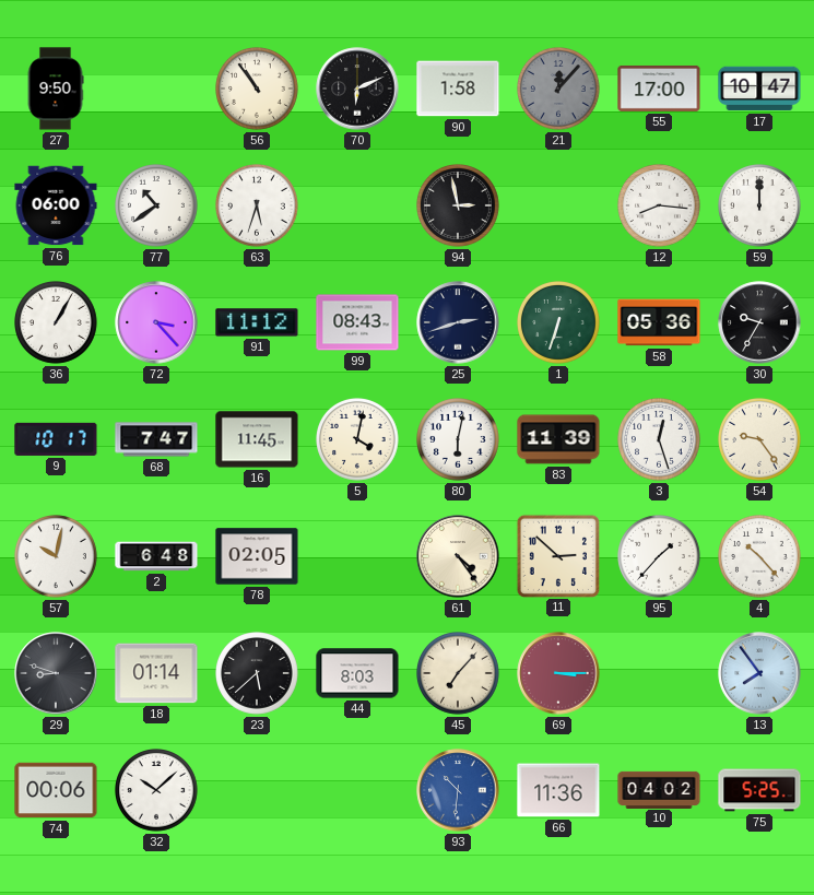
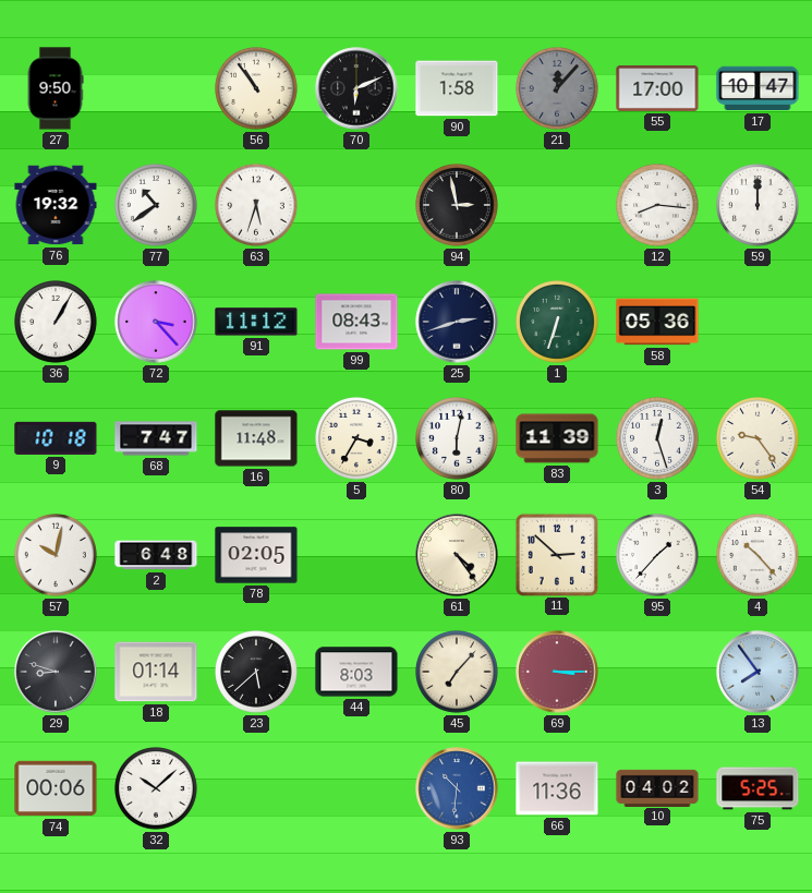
76: 06:00 -> 19:32
30: 9:35 -> none
9: 10:17 -> 10:18
16: 11:45 -> 11:48
5: 4:02 -> 3:35
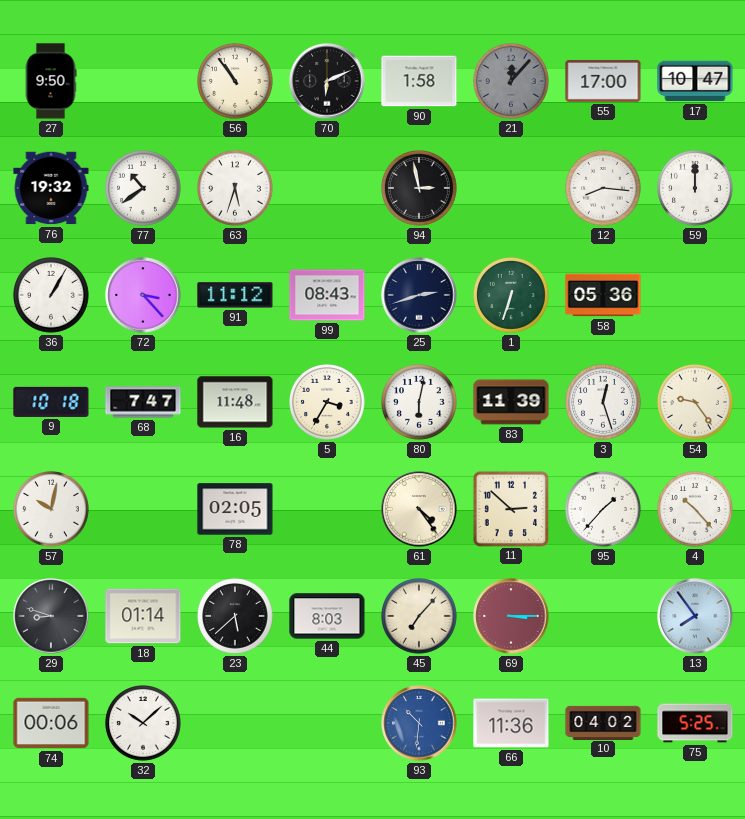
2: 6:48 -> none
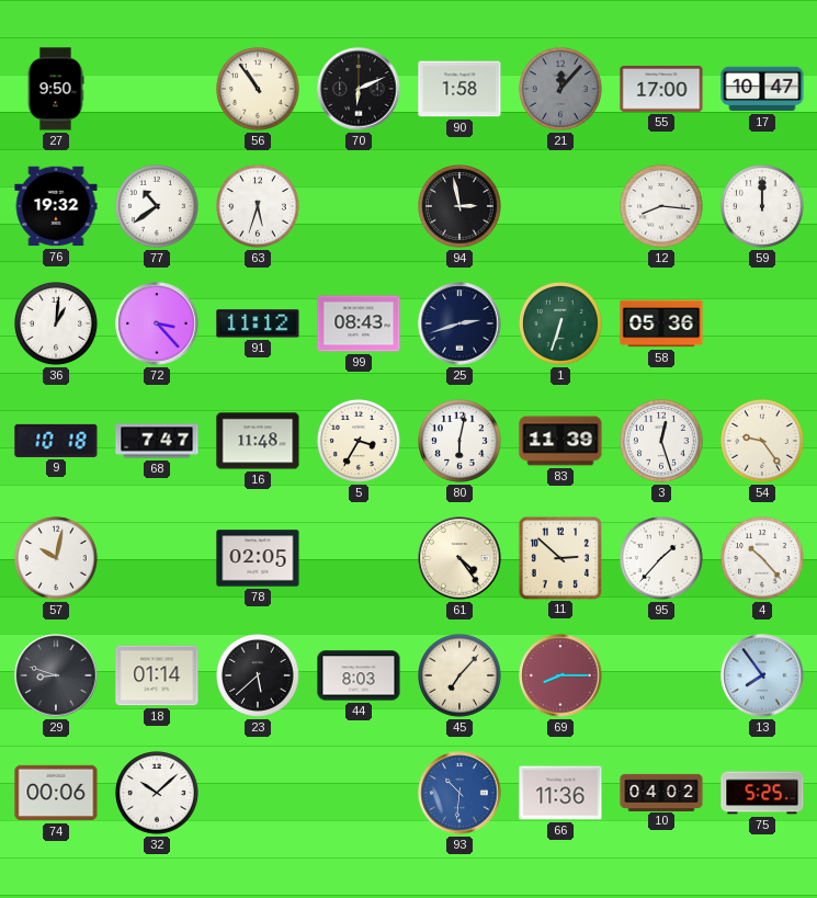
36: 1:05 -> 1:01
69: 3:15 -> 8:15
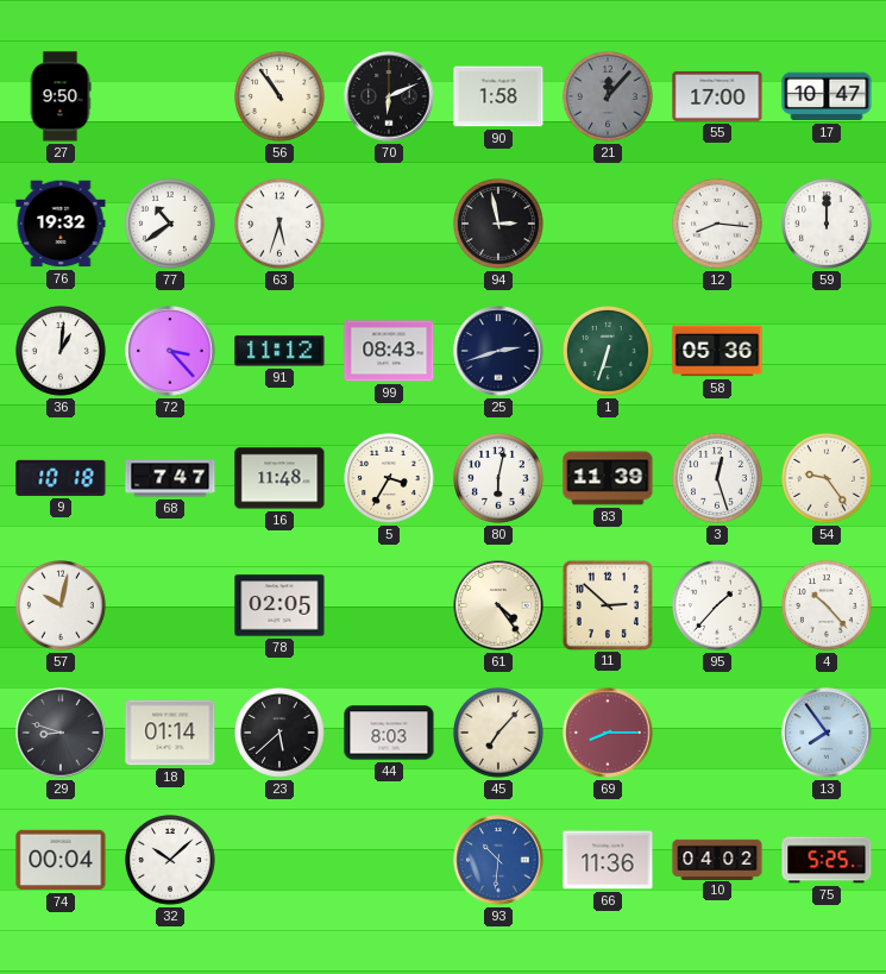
74: 00:06 -> 00:04
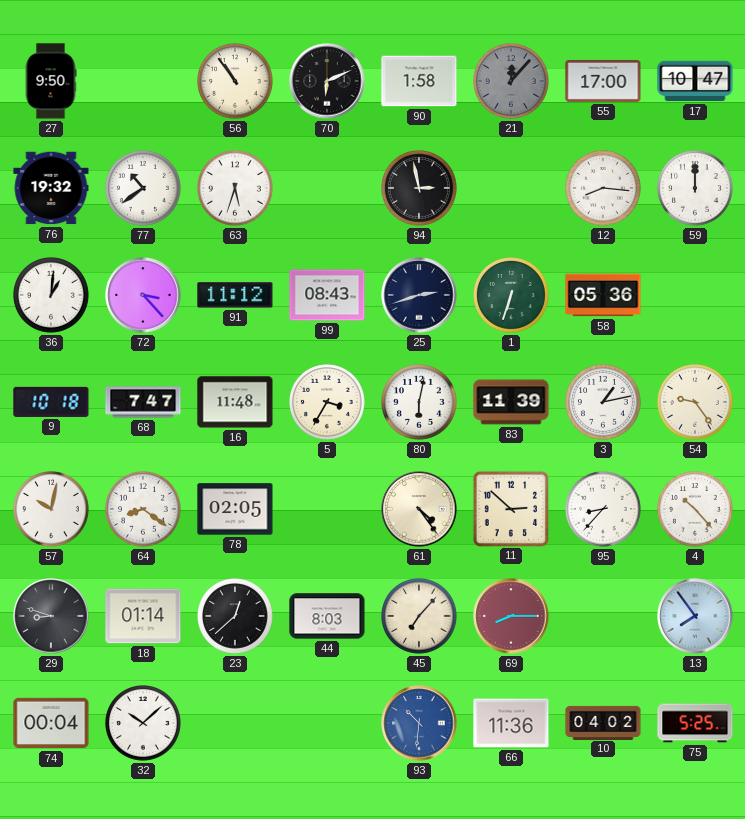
3: 12:27 -> 1:13
64: none -> 8:21
95: 1:37 -> 8:37
23: 5:38 -> 12:38
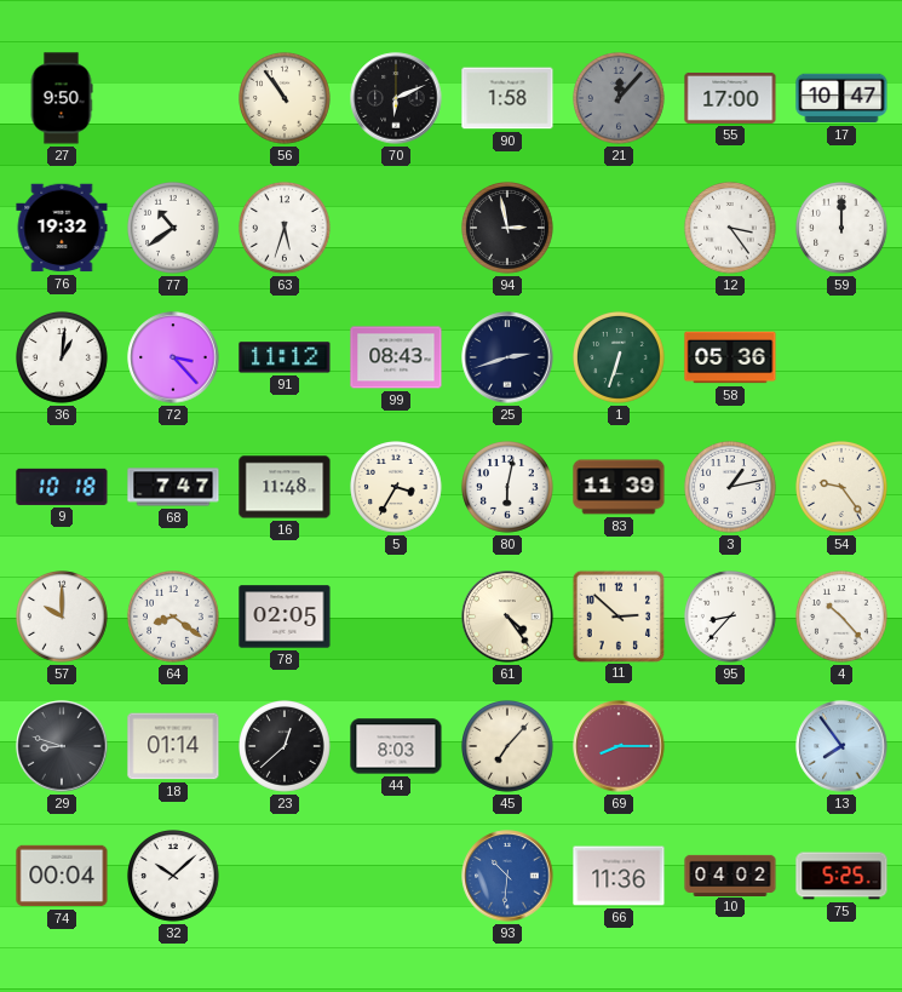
12: 8:16 -> 3:24
57: 10:02 -> 10:00
